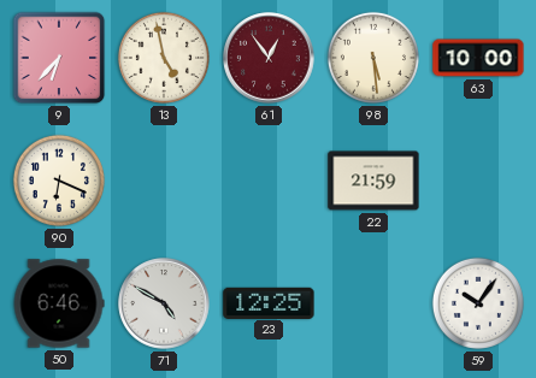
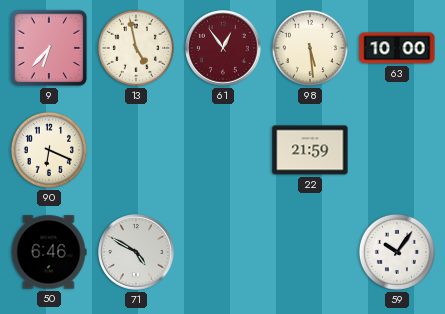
23: 12:25 -> none
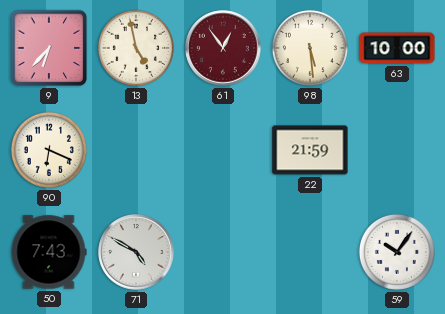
50: 6:46 -> 7:43
